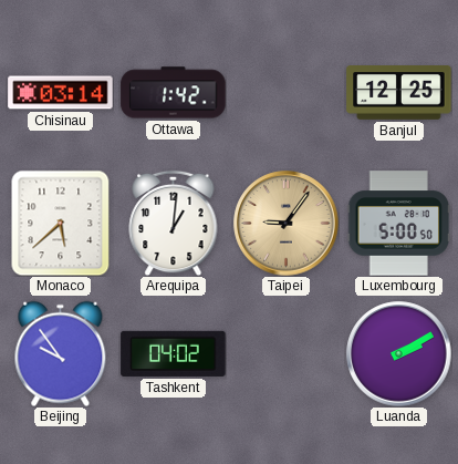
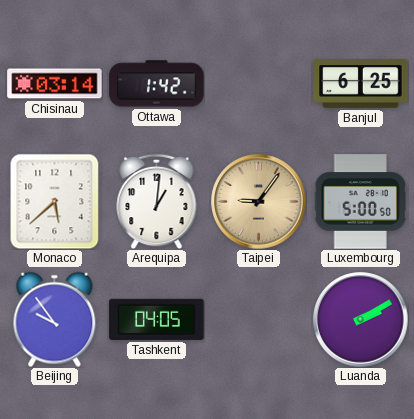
Banjul: 12:25 -> 6:25
Tashkent: 04:02 -> 04:05
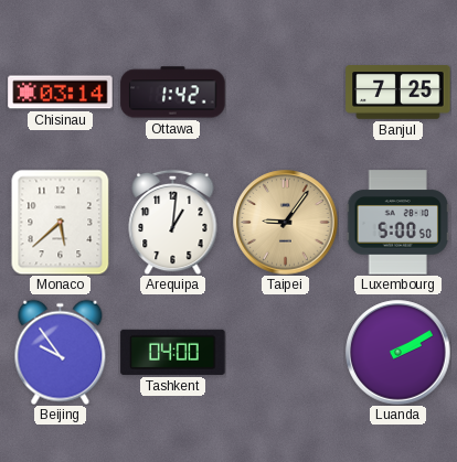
Banjul: 6:25 -> 7:25
Tashkent: 04:05 -> 04:00
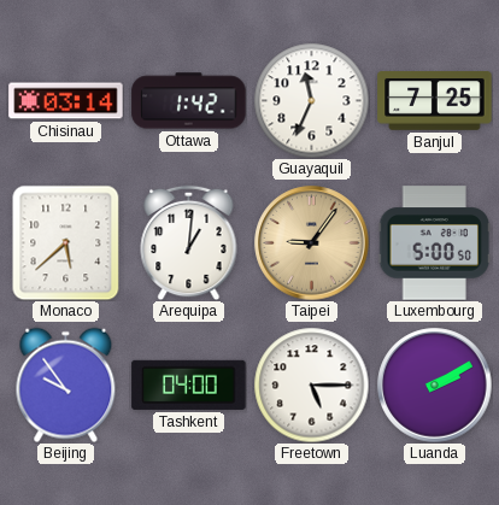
Guayaquil: none -> 11:34
Freetown: none -> 5:15
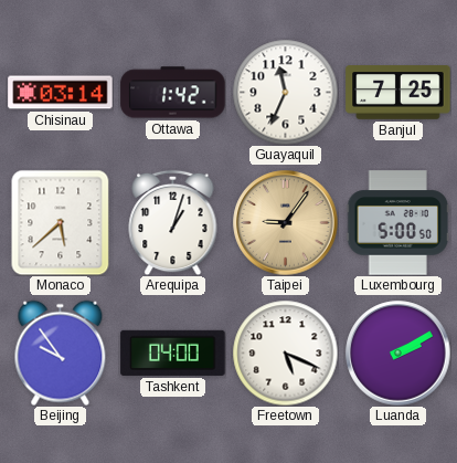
Arequipa: 1:01 -> 1:03
Freetown: 5:15 -> 5:19
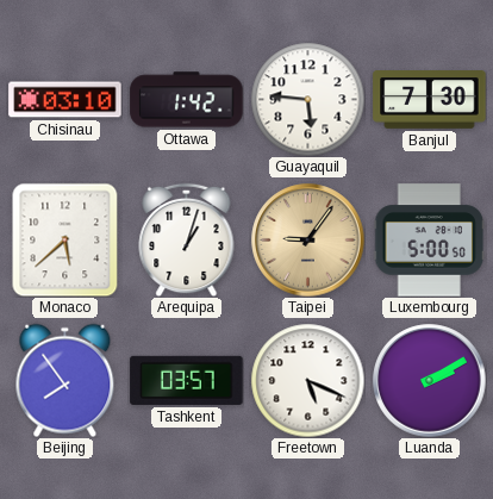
Chisinau: 03:14 -> 03:10
Guayaquil: 11:34 -> 5:46
Banjul: 7:25 -> 7:30
Beijing: 9:54 -> 7:54
Tashkent: 04:00 -> 03:57
